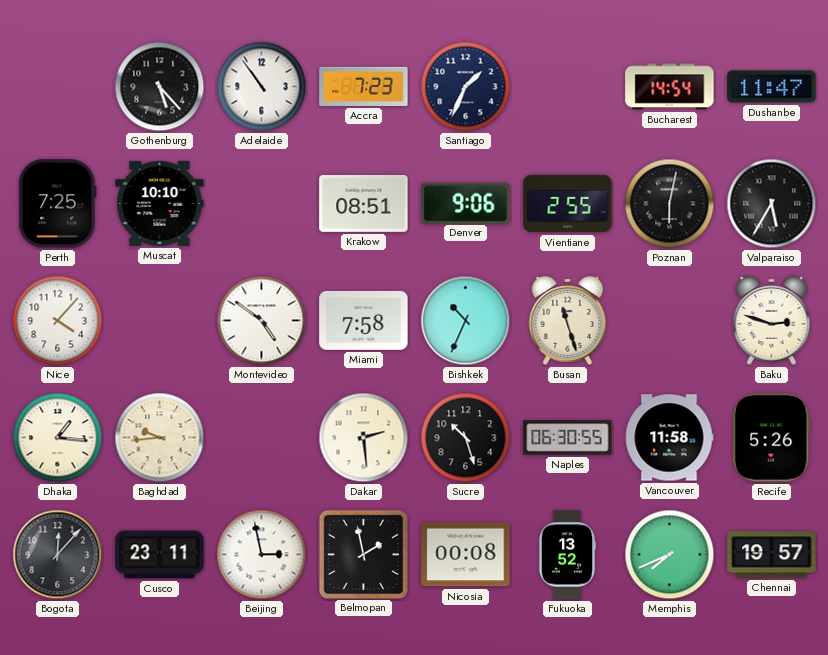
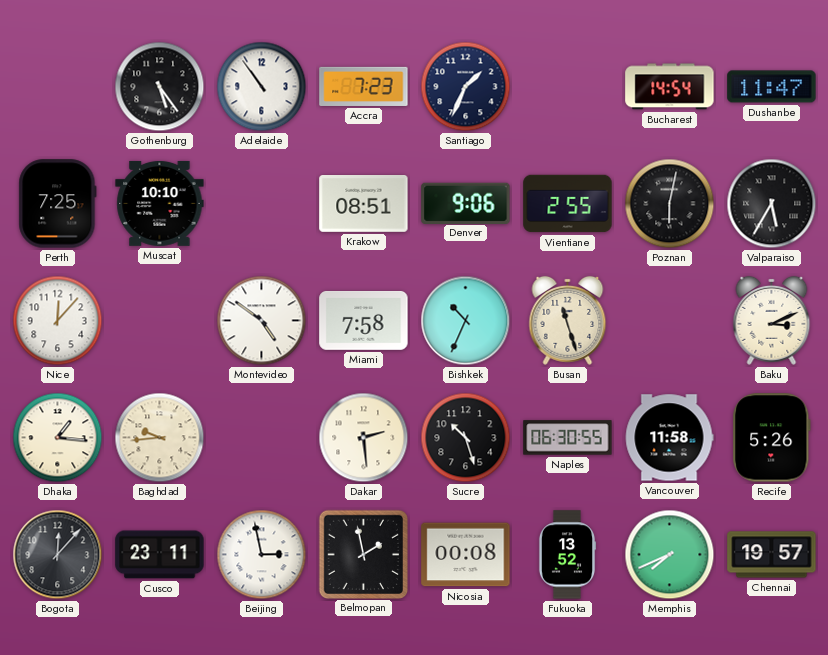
Gothenburg: 5:23 -> 5:24
Nice: 4:07 -> 12:07
Baku: 2:48 -> 3:11
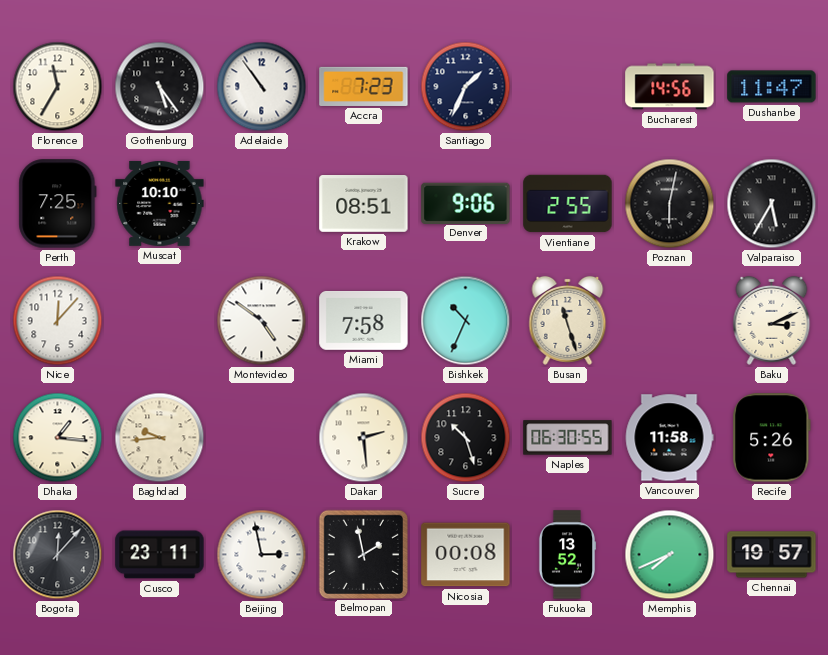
Florence: none -> 11:35
Bucharest: 14:54 -> 14:56
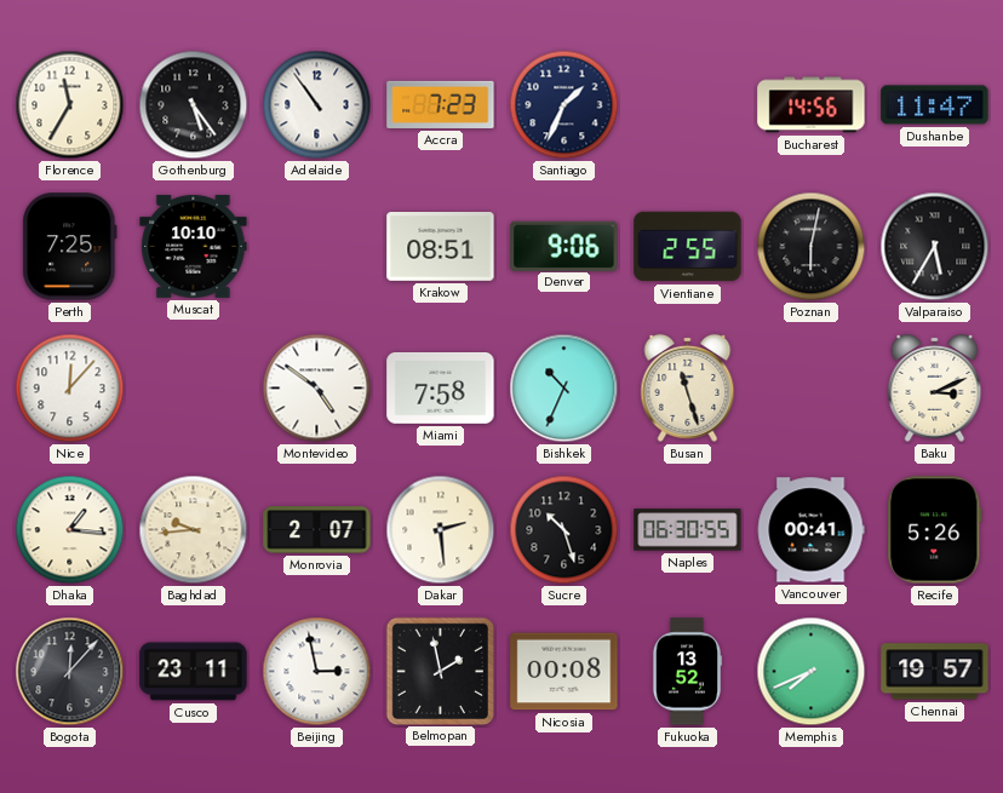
Monrovia: none -> 2:07
Vancouver: 11:58 -> 00:41
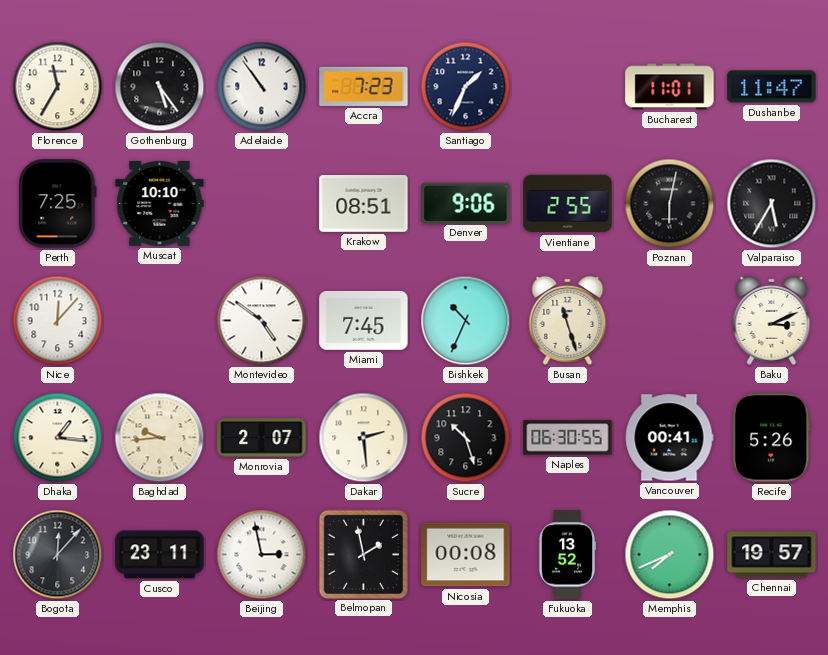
Bucharest: 14:56 -> 11:01
Miami: 7:58 -> 7:45
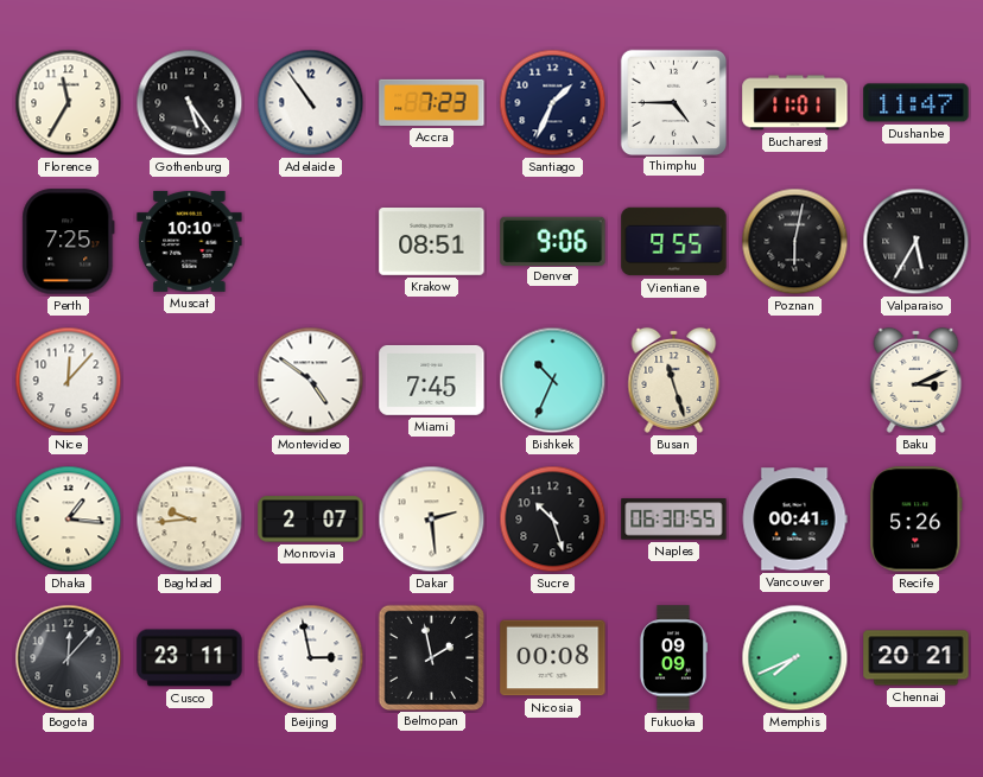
Thimphu: none -> 4:45
Vientiane: 2:55 -> 9:55
Fukuoka: 13:52 -> 09:09
Chennai: 19:57 -> 20:21
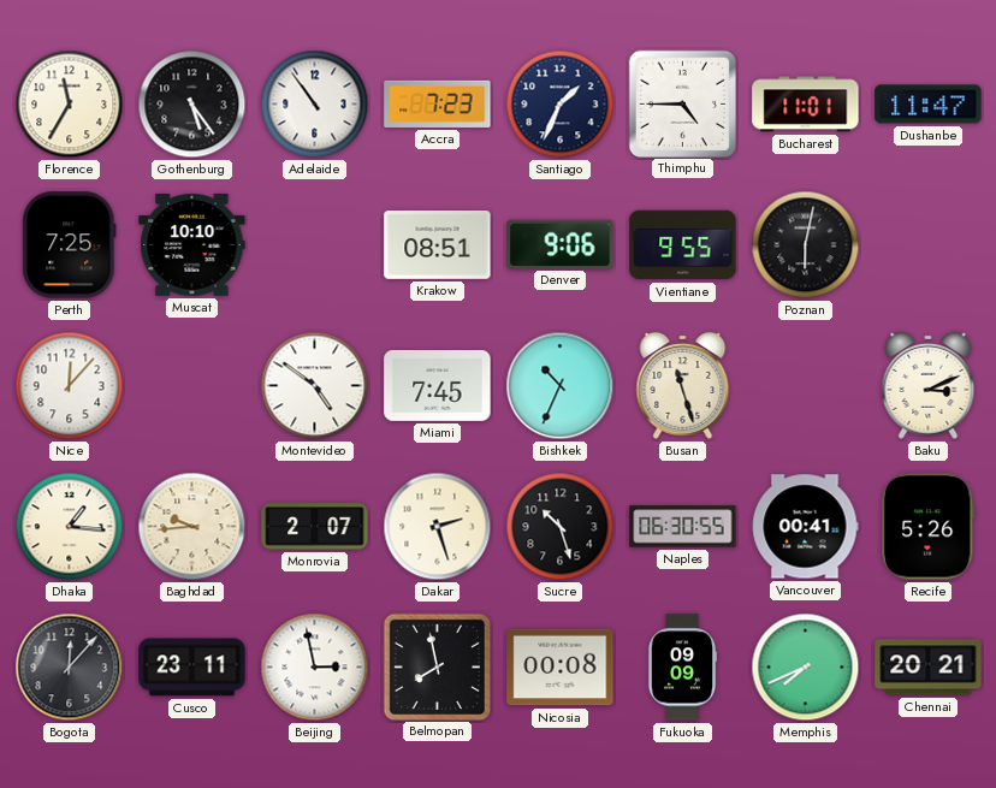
Valparaiso: 5:35 -> none
Dakar: 2:29 -> 2:27
Belmopan: 1:58 -> 7:58
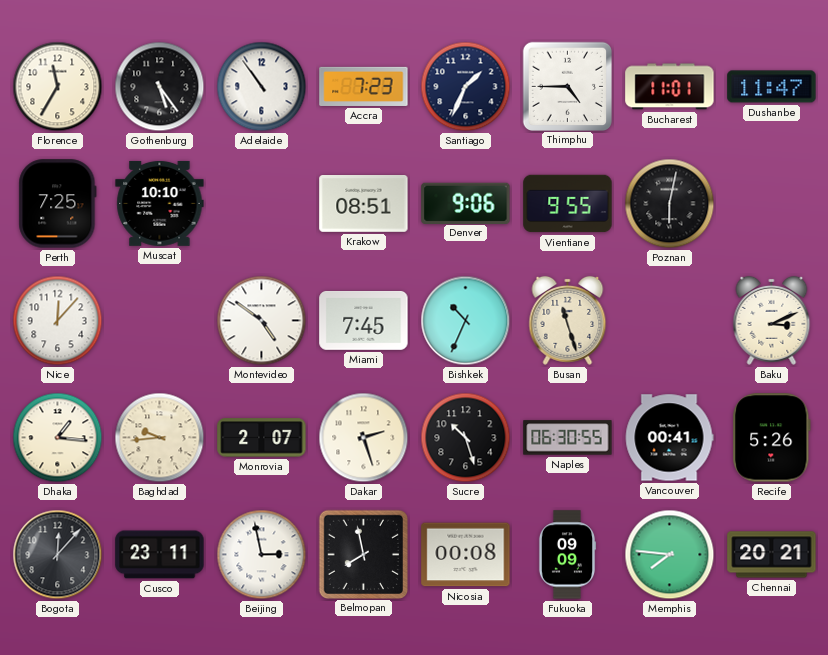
Memphis: 7:41 -> 7:46
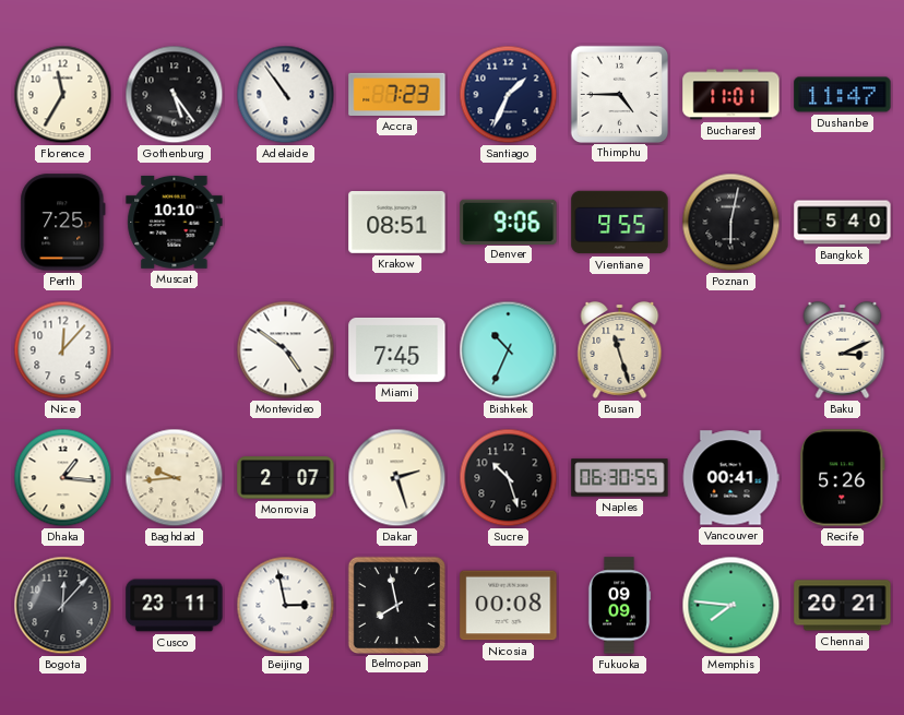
Bangkok: none -> 5:40
